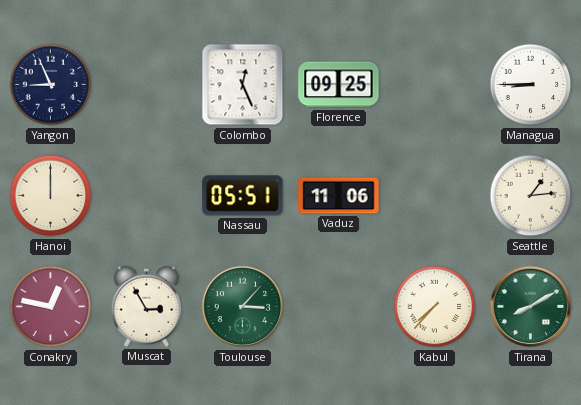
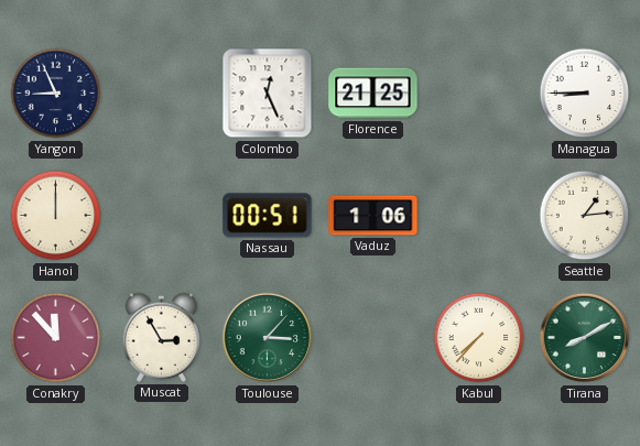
Florence: 09:25 -> 21:25
Nassau: 05:51 -> 00:51
Vaduz: 11:06 -> 1:06
Conakry: 12:47 -> 11:53
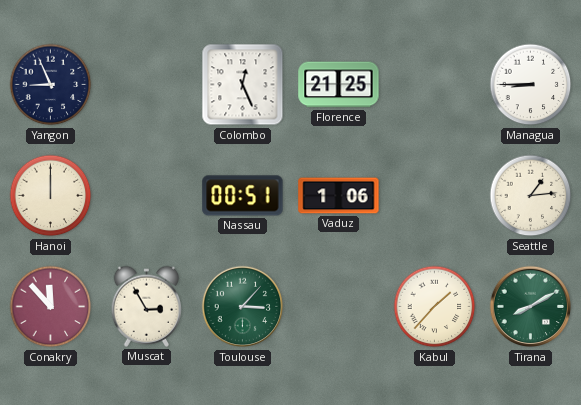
Kabul: 7:37 -> 1:37
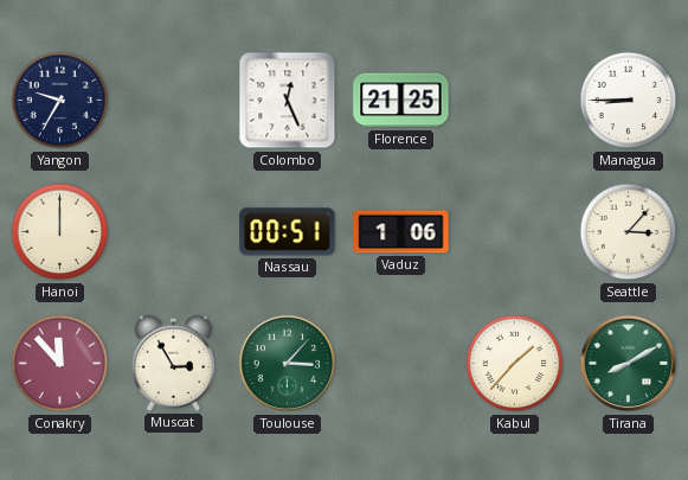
Yangon: 8:56 -> 9:35
Seattle: 1:14 -> 3:07
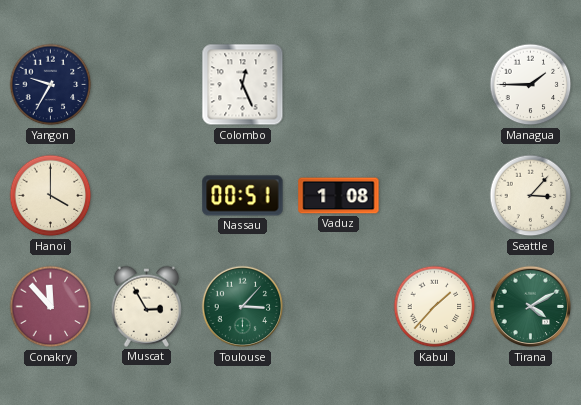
Florence: 21:25 -> none
Managua: 8:45 -> 1:45
Hanoi: 12:00 -> 4:00
Vaduz: 1:06 -> 1:08
Tirana: 8:10 -> 4:10
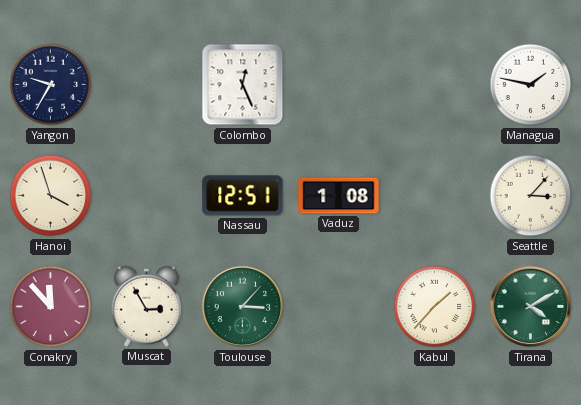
Managua: 1:45 -> 1:47
Hanoi: 4:00 -> 3:57
Nassau: 00:51 -> 12:51
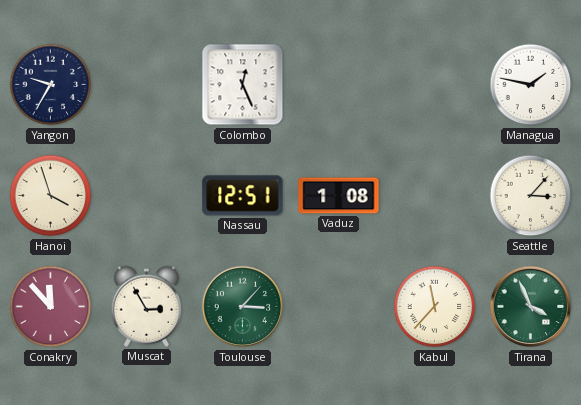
Kabul: 1:37 -> 11:37
Tirana: 4:10 -> 3:56
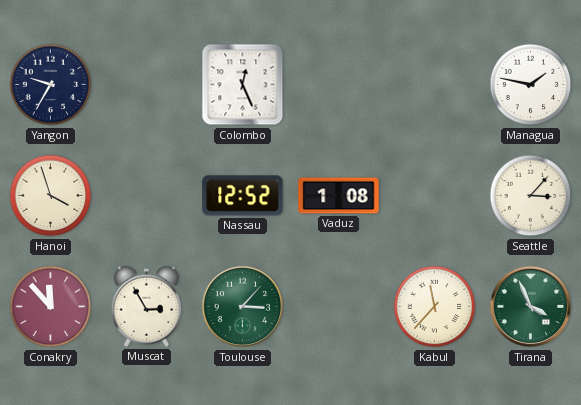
Nassau: 12:51 -> 12:52
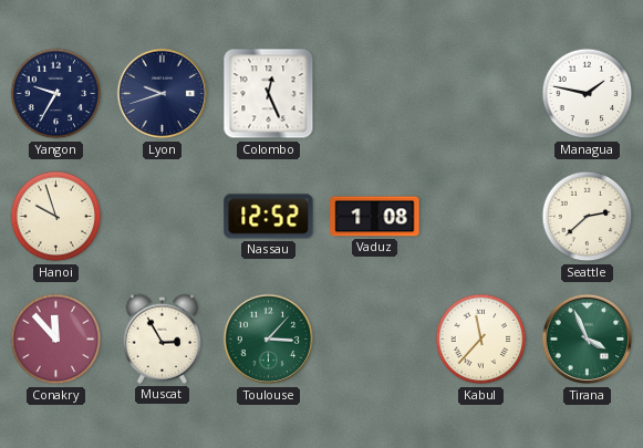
Lyon: none -> 9:42
Hanoi: 3:57 -> 9:57
Seattle: 3:07 -> 2:38
